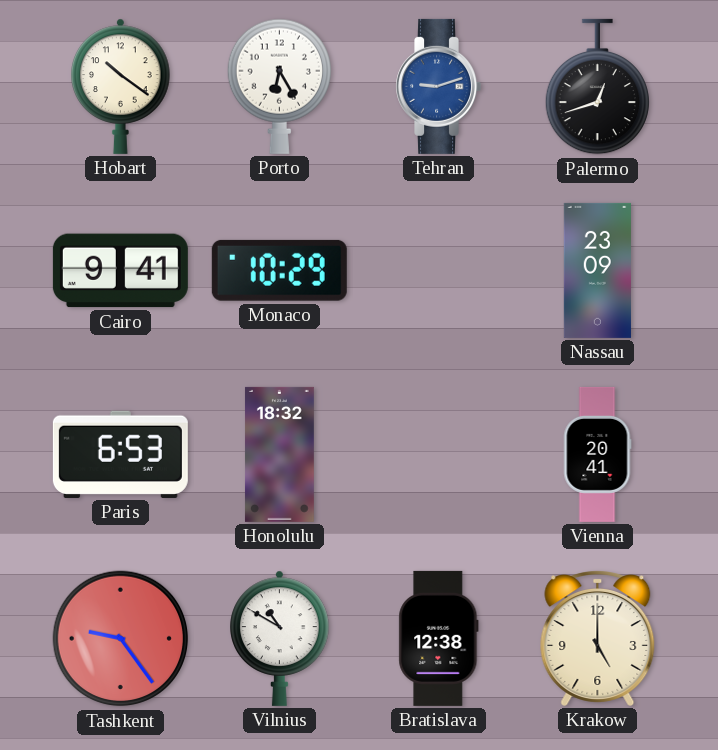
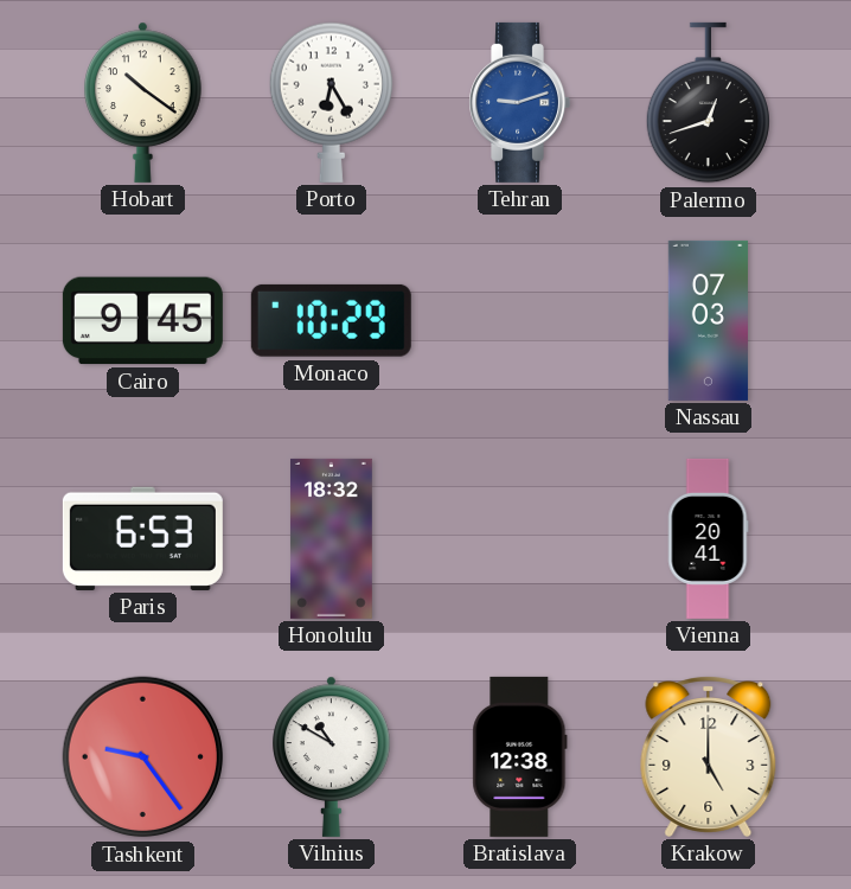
Cairo: 9:41 -> 9:45
Nassau: 23:09 -> 07:03
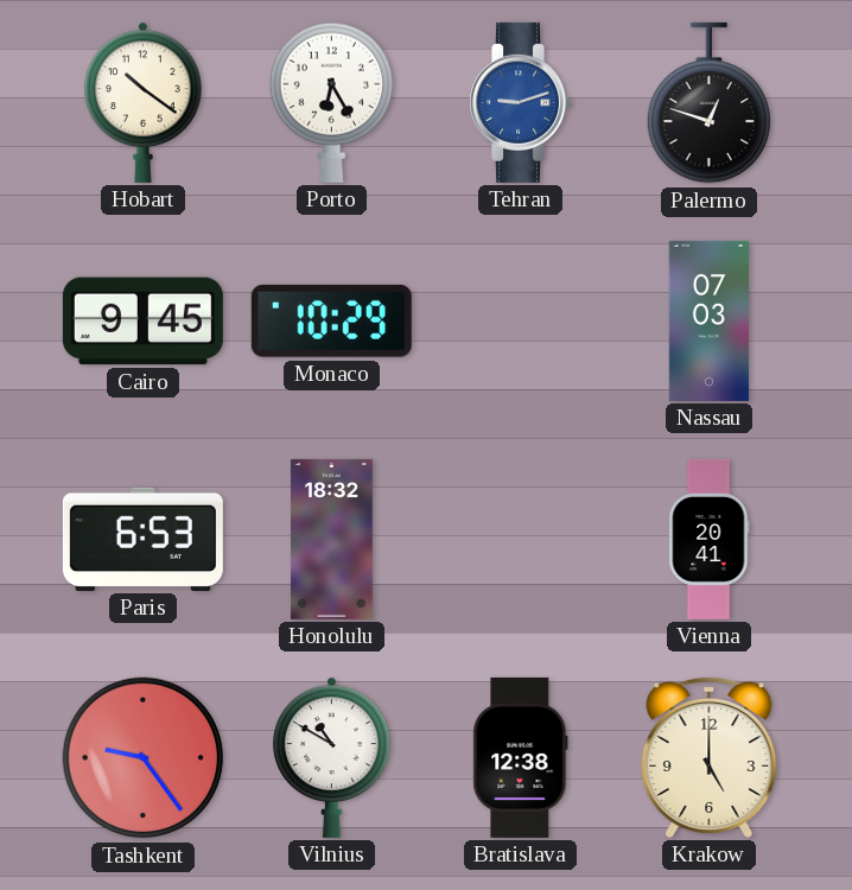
Palermo: 12:42 -> 12:48
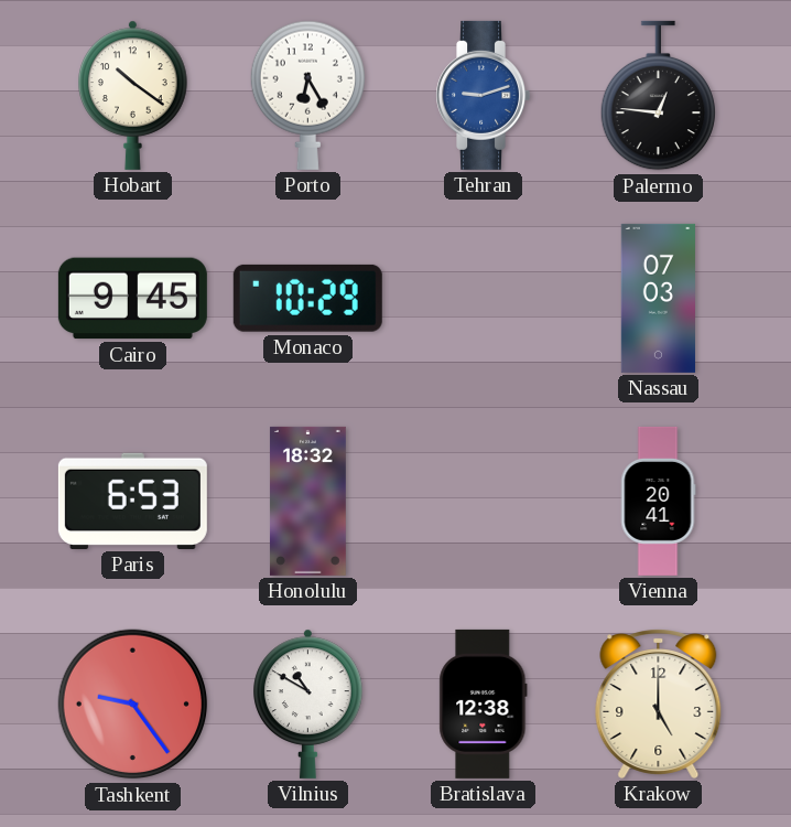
Palermo: 12:48 -> 12:46
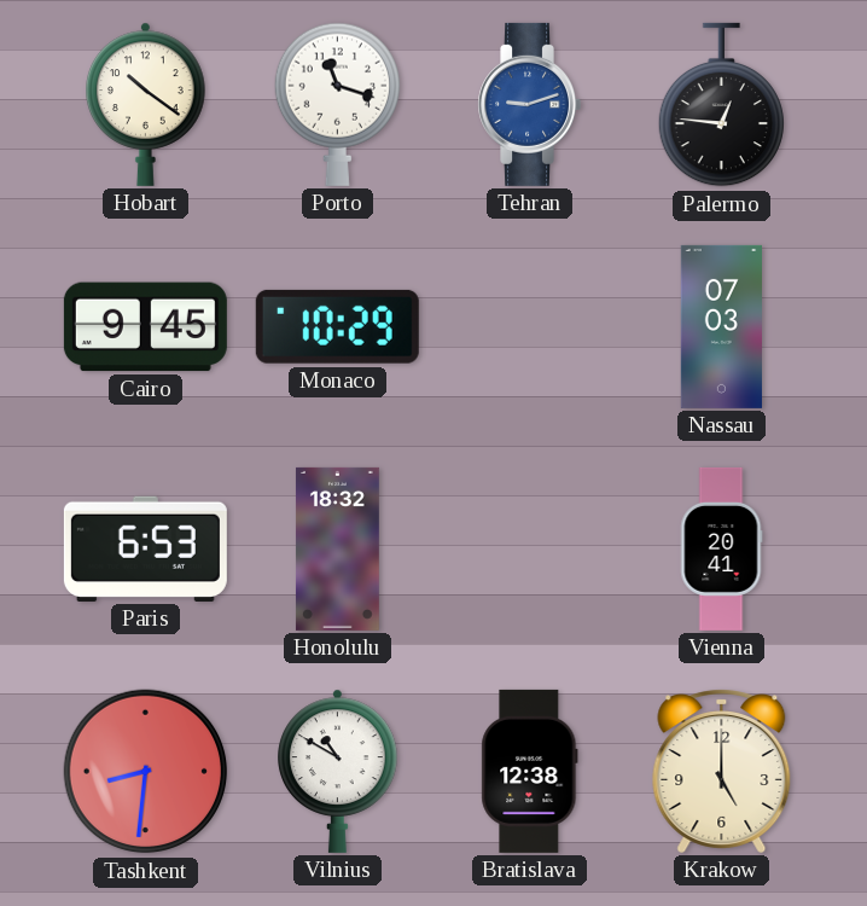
Porto: 6:25 -> 11:18
Tashkent: 9:24 -> 8:31
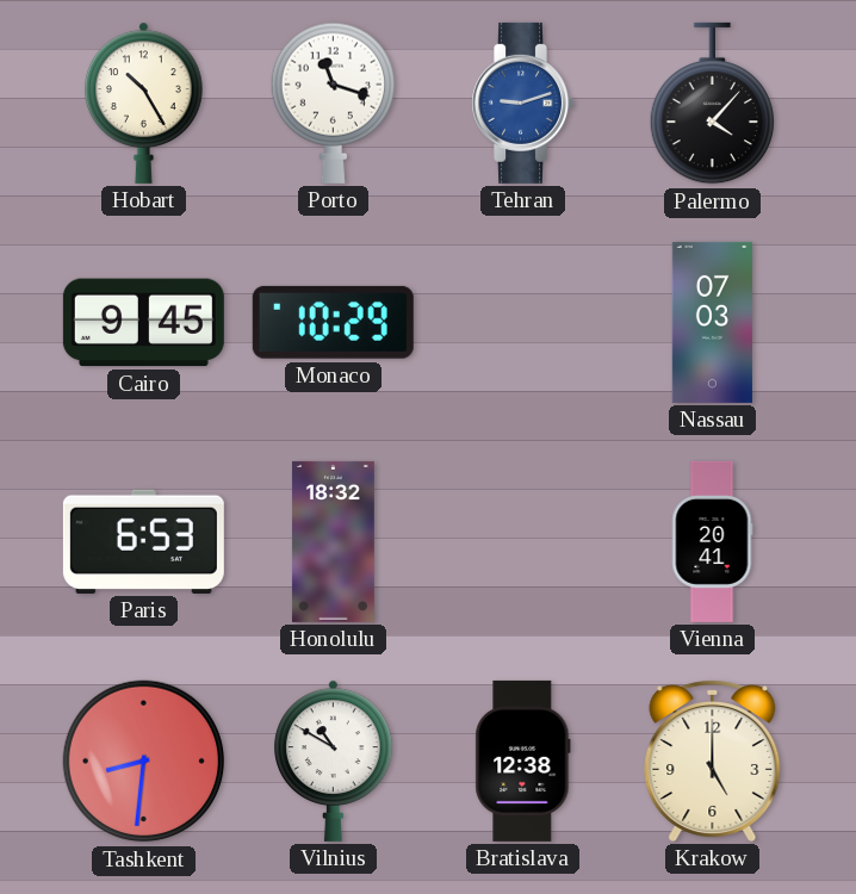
Hobart: 10:21 -> 10:25
Palermo: 12:46 -> 4:07
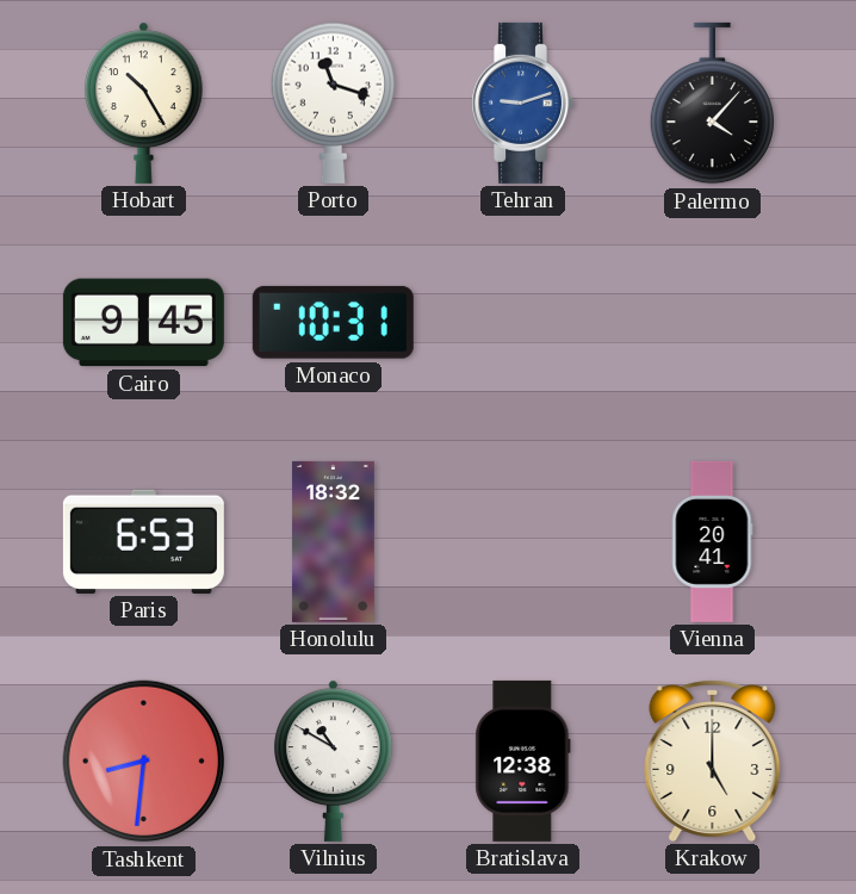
Monaco: 10:29 -> 10:31
Nassau: 07:03 -> none
